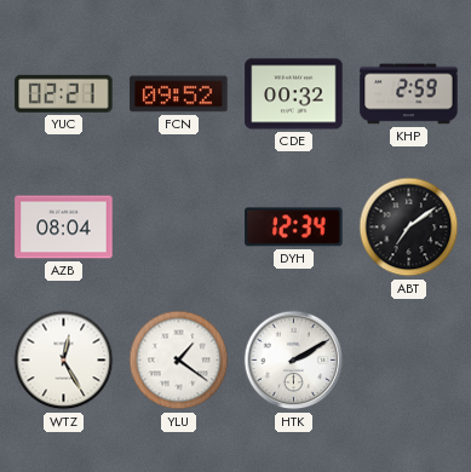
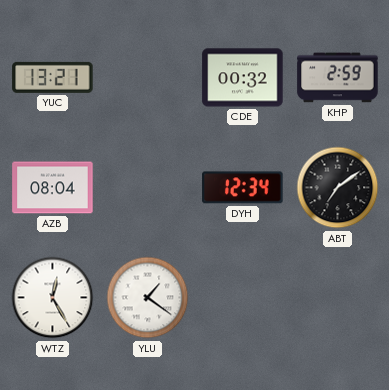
YUC: 02:21 -> 13:21
FCN: 09:52 -> none
HTK: 2:10 -> none
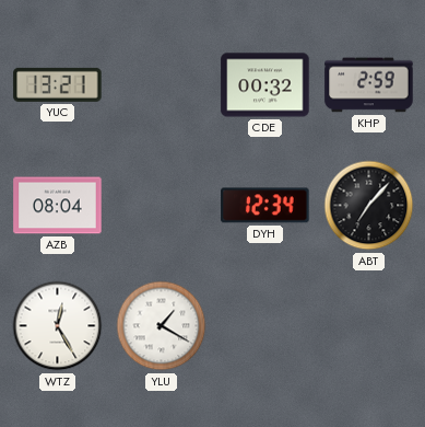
ABT: 7:09 -> 7:07
YLU: 1:21 -> 1:20
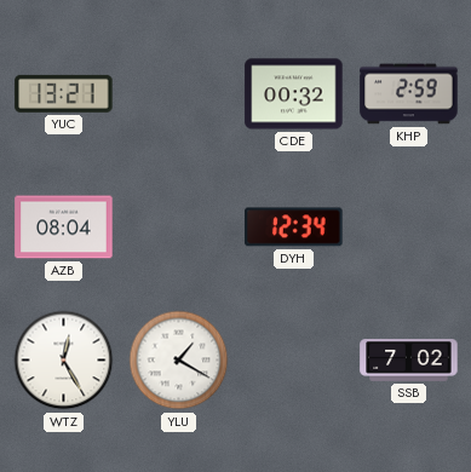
ABT: 7:07 -> none
SSB: none -> 7:02
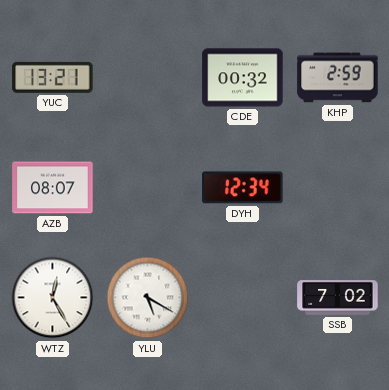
AZB: 08:04 -> 08:07
YLU: 1:20 -> 5:20
